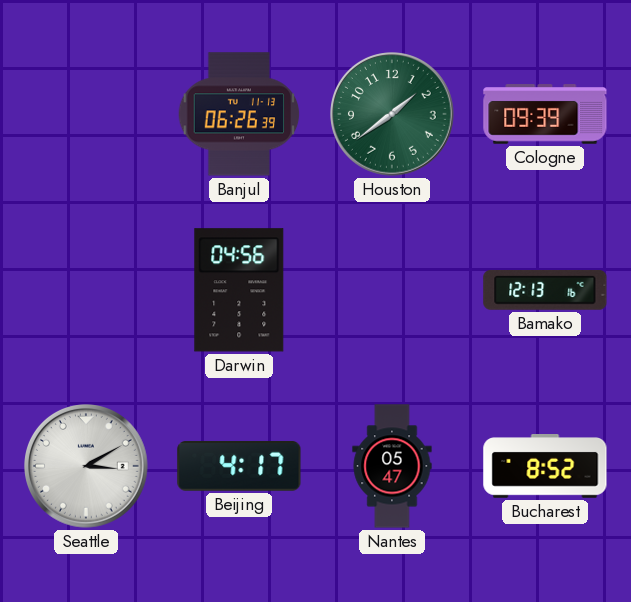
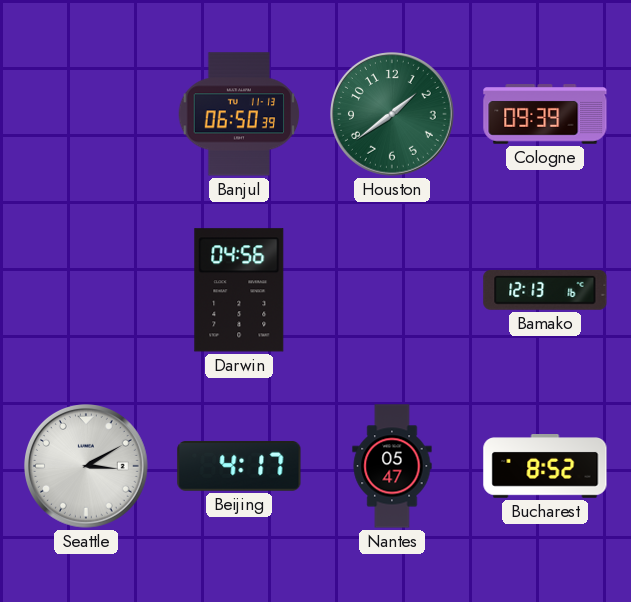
Banjul: 06:26 -> 06:50
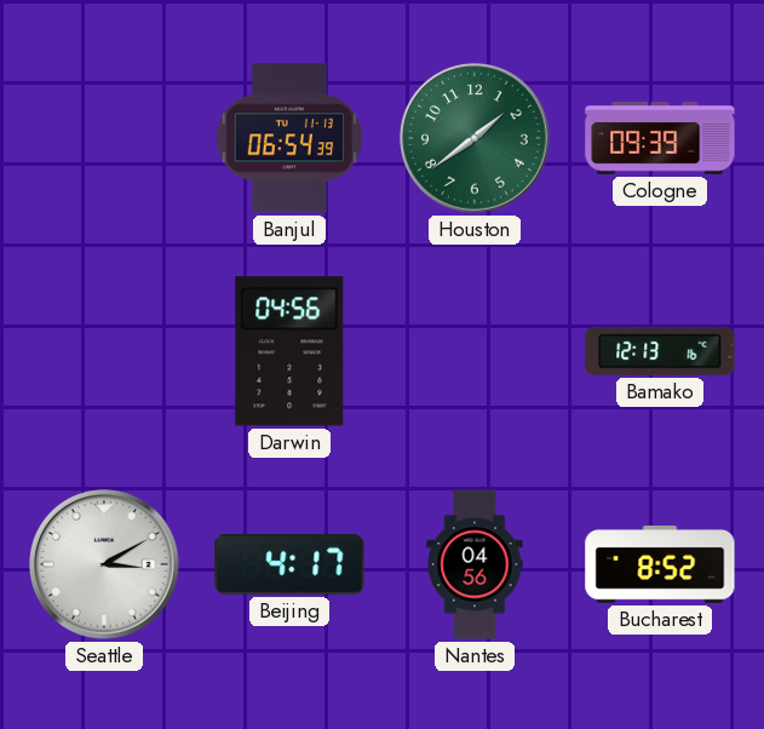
Banjul: 06:50 -> 06:54
Nantes: 05:47 -> 04:56
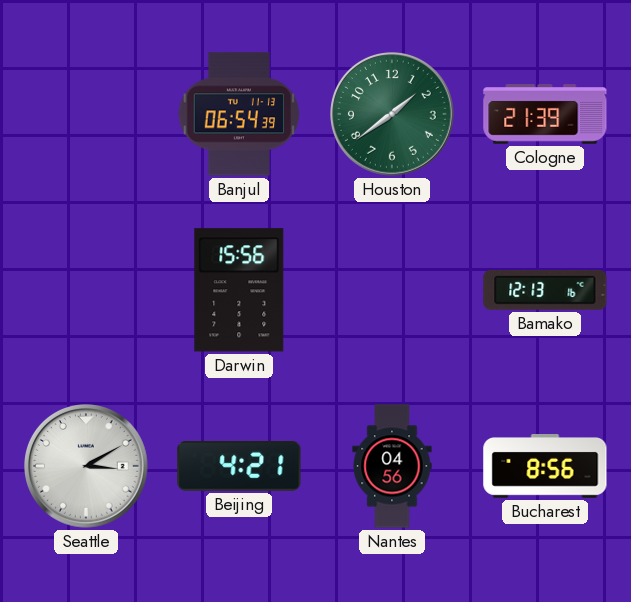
Cologne: 09:39 -> 21:39
Darwin: 04:56 -> 15:56
Beijing: 4:17 -> 4:21
Bucharest: 8:52 -> 8:56
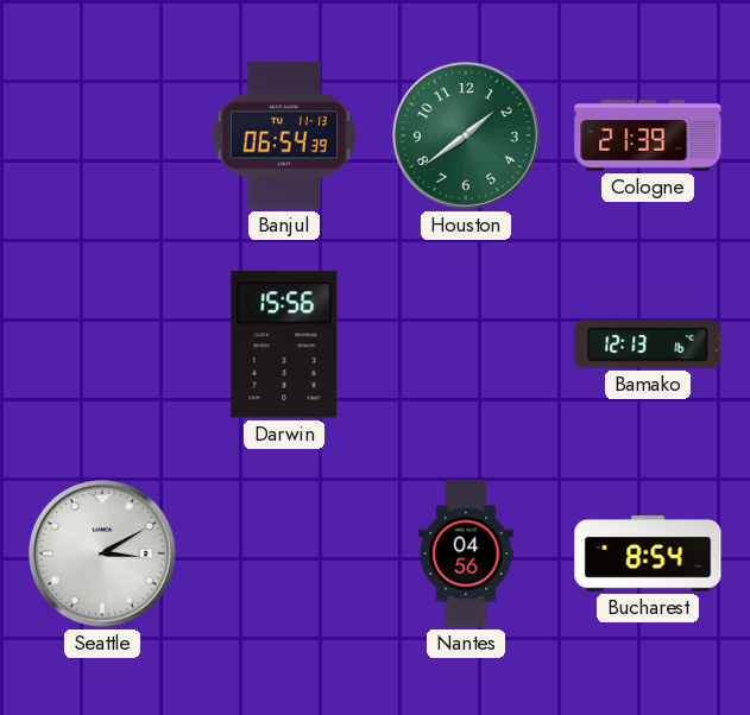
Beijing: 4:21 -> none
Bucharest: 8:56 -> 8:54
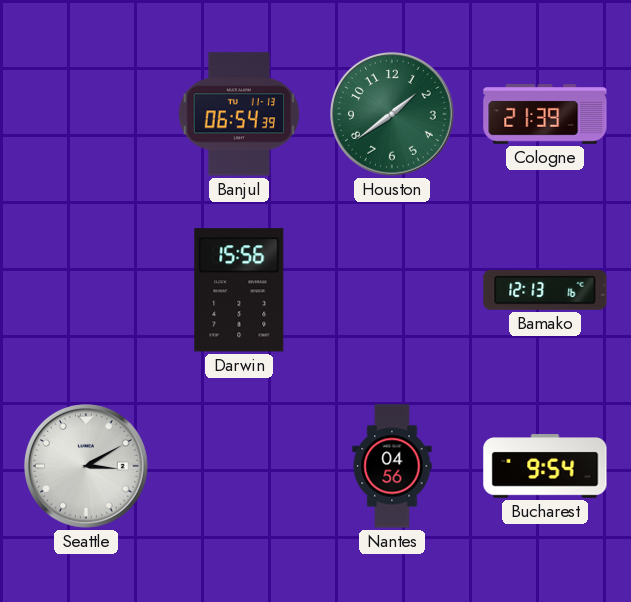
Bucharest: 8:54 -> 9:54
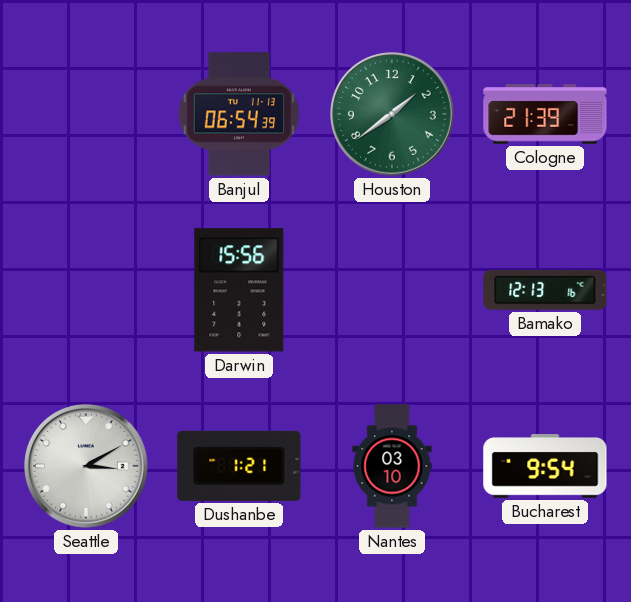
Dushanbe: none -> 1:21
Nantes: 04:56 -> 03:10
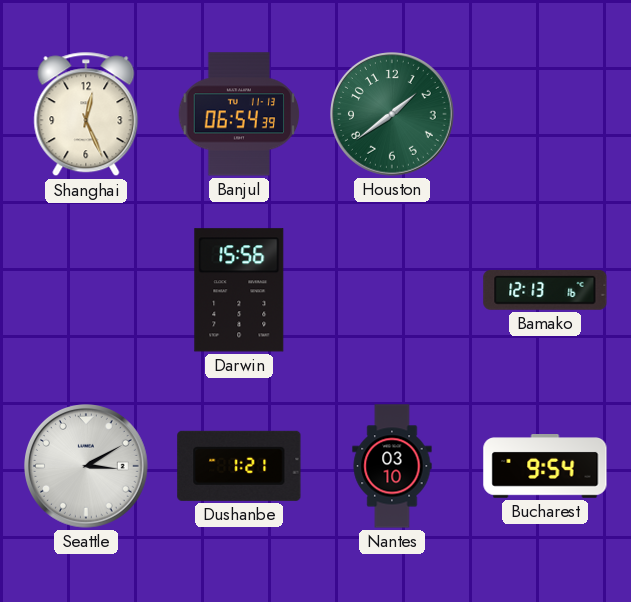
Shanghai: none -> 12:26
Cologne: 21:39 -> none
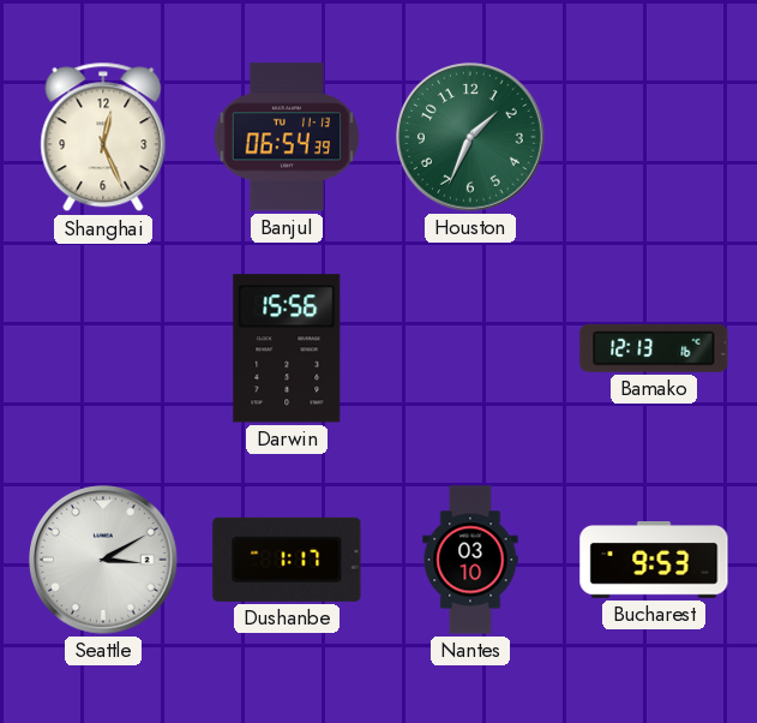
Houston: 1:39 -> 1:34
Dushanbe: 1:21 -> 1:17
Bucharest: 9:54 -> 9:53
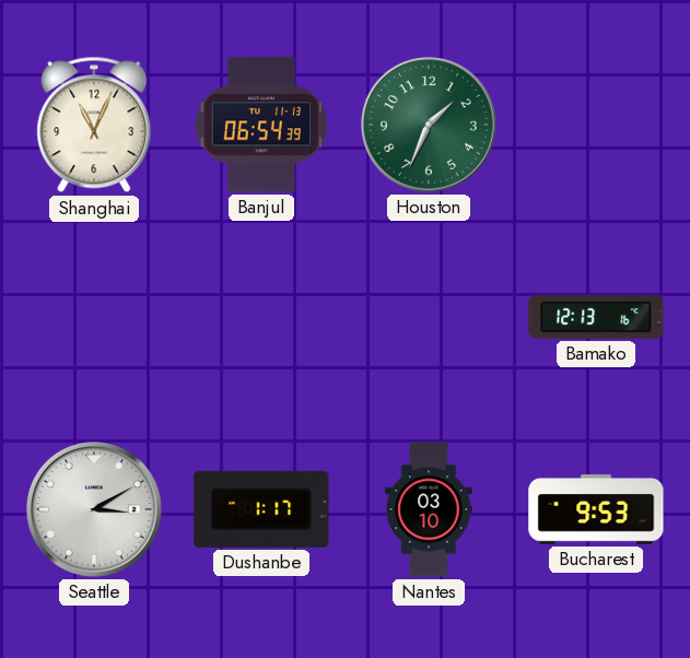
Shanghai: 12:26 -> 11:04
Darwin: 15:56 -> none
